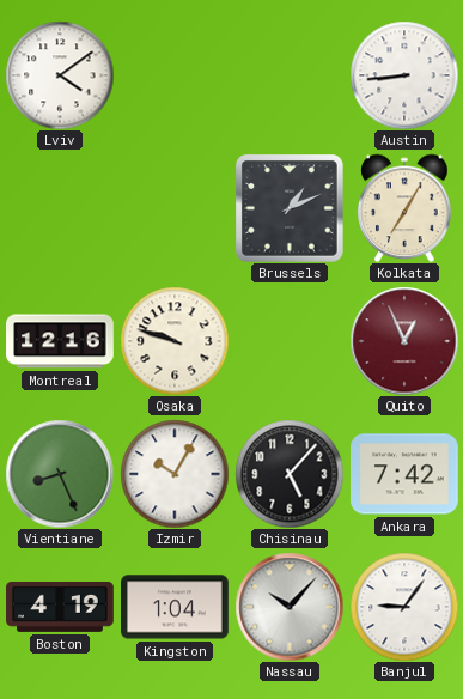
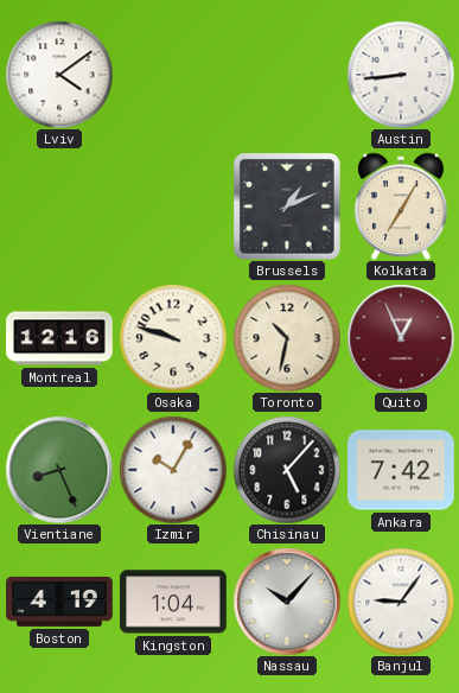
Toronto: none -> 10:32
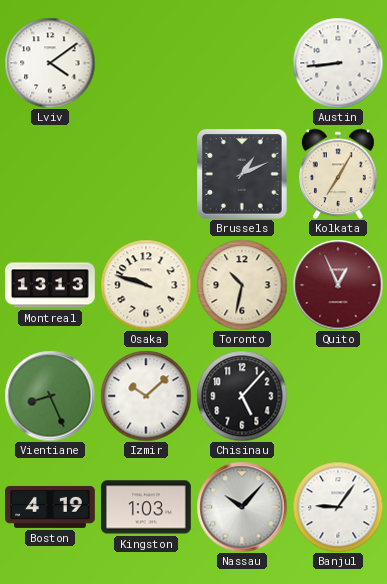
Montreal: 12:16 -> 13:13
Izmir: 10:05 -> 10:08
Ankara: 7:42 -> none
Kingston: 1:04 -> 1:03
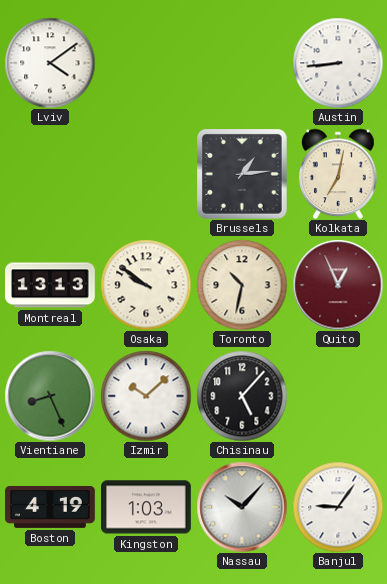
Brussels: 1:11 -> 1:14
Kolkata: 7:05 -> 7:02
Osaka: 9:48 -> 9:51
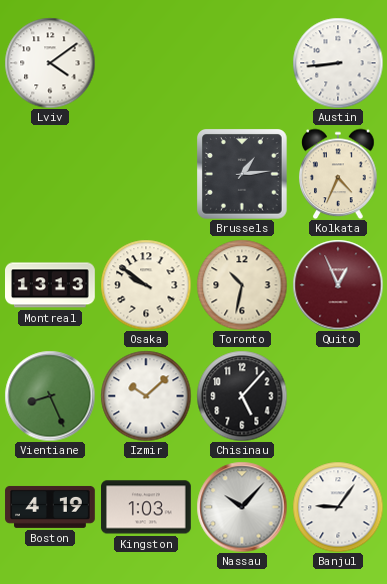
Kolkata: 7:02 -> 4:34
